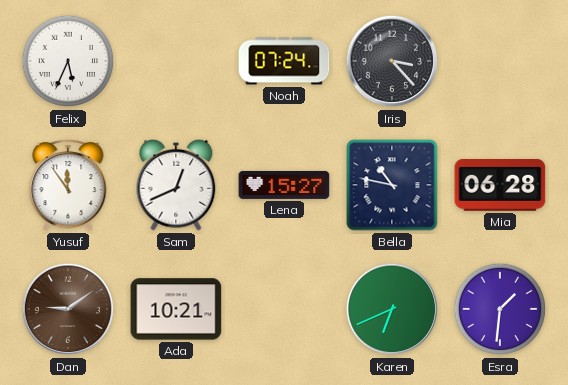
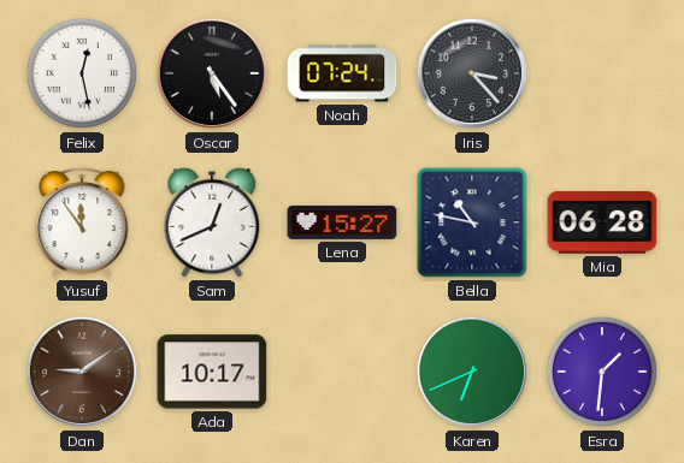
Felix: 5:34 -> 12:28
Oscar: none -> 5:24
Ada: 10:21 -> 10:17
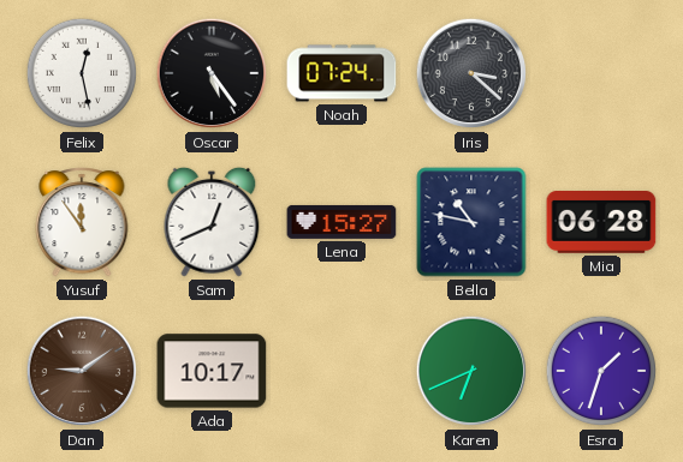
Iris: 3:23 -> 3:22
Esra: 1:31 -> 1:33
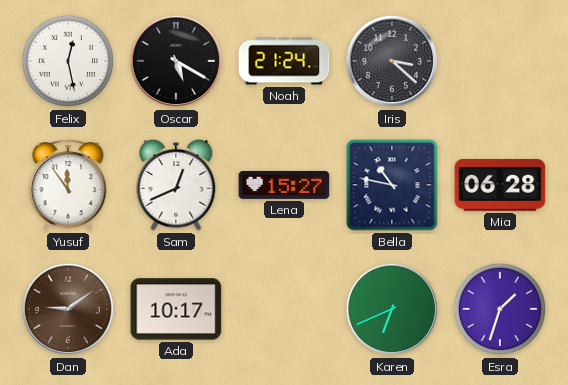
Oscar: 5:24 -> 5:20
Noah: 07:24 -> 21:24
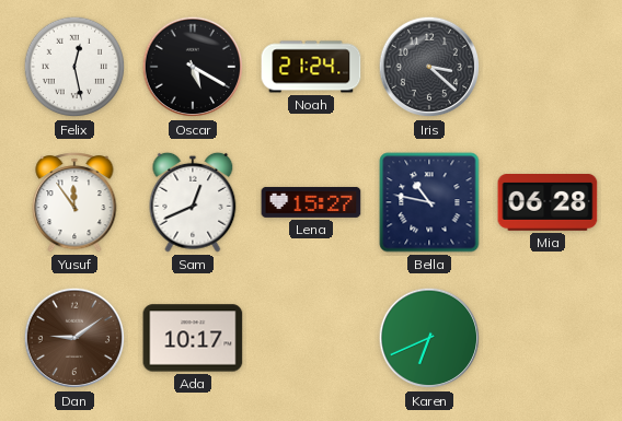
Esra: 1:33 -> none
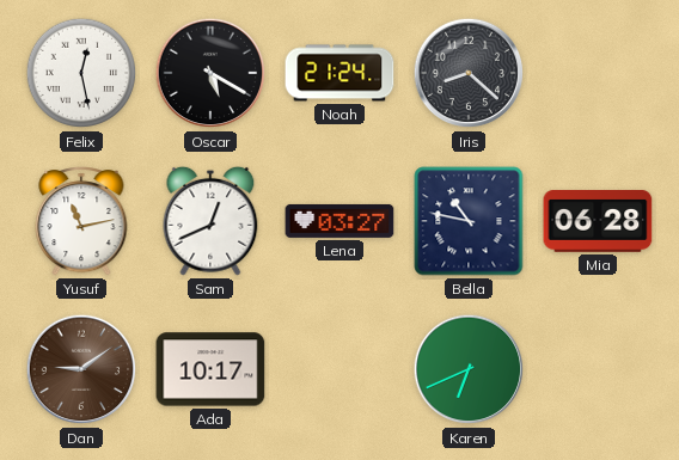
Iris: 3:22 -> 8:22
Yusuf: 11:54 -> 11:13
Lena: 15:27 -> 03:27
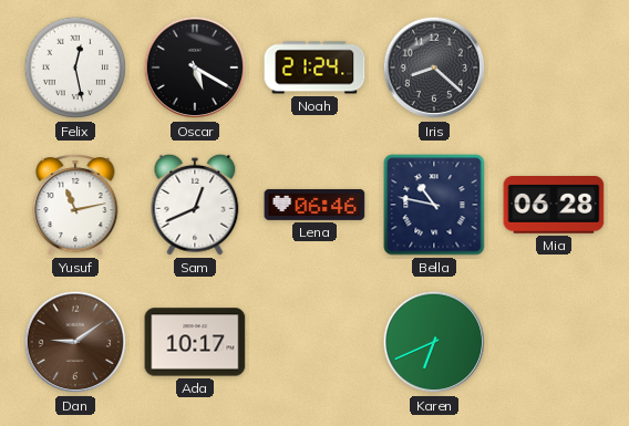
Lena: 03:27 -> 06:46
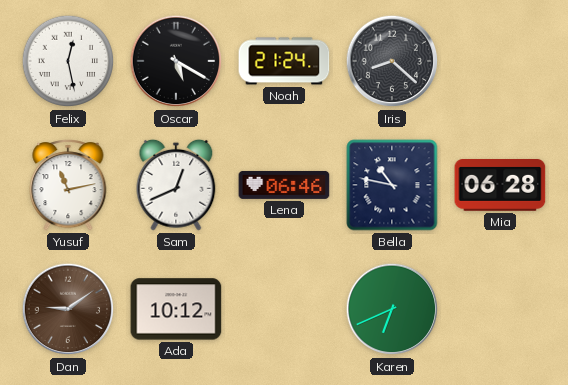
Ada: 10:17 -> 10:12
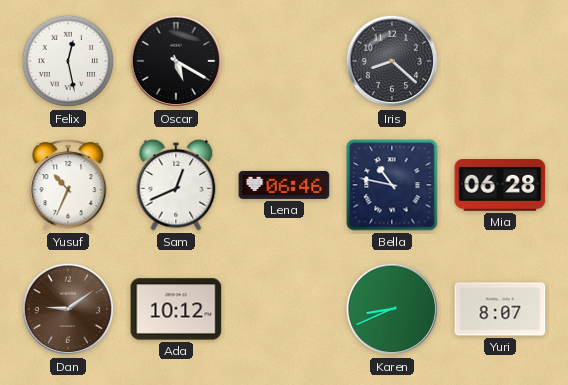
Noah: 21:24 -> none
Yusuf: 11:13 -> 10:34
Karen: 6:41 -> 8:41
Yuri: none -> 8:07
